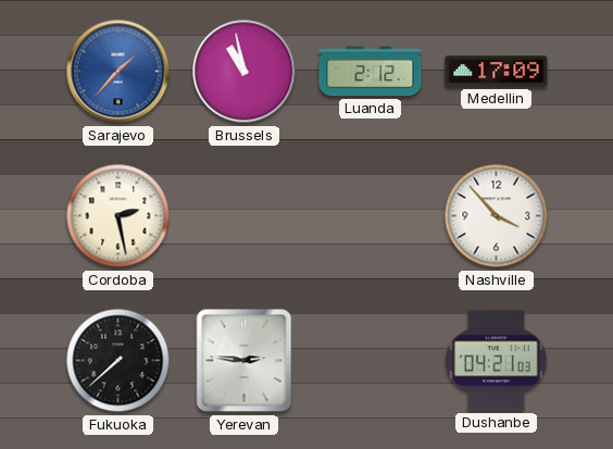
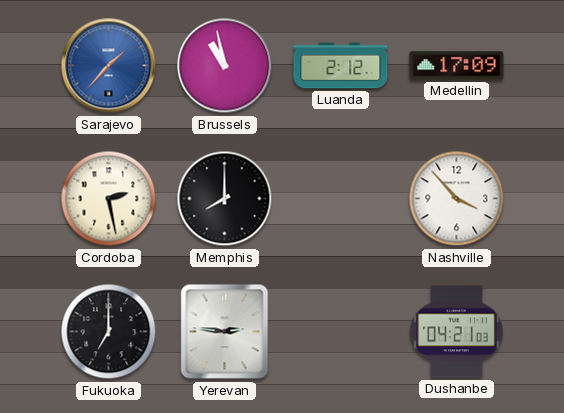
Memphis: none -> 8:00
Fukuoka: 7:38 -> 7:00
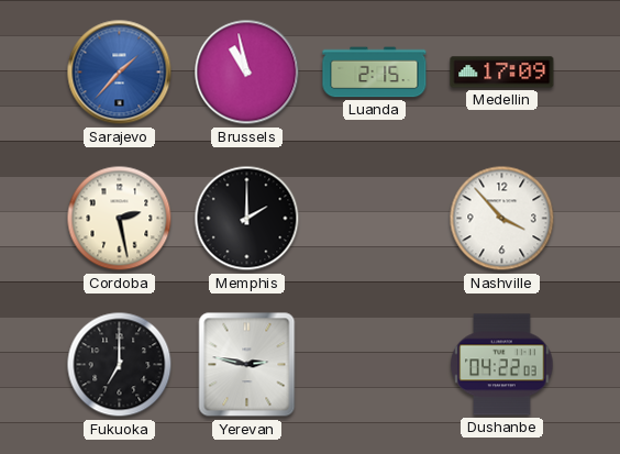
Luanda: 2:12 -> 2:15
Memphis: 8:00 -> 2:00
Yerevan: 2:46 -> 2:47
Dushanbe: 04:21 -> 04:22
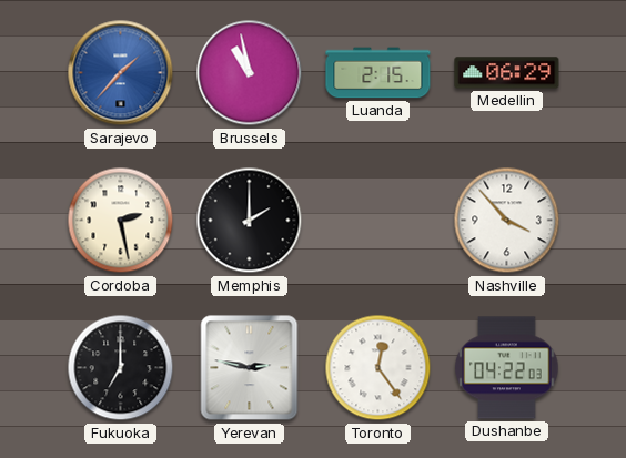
Medellin: 17:09 -> 06:29
Toronto: none -> 12:24
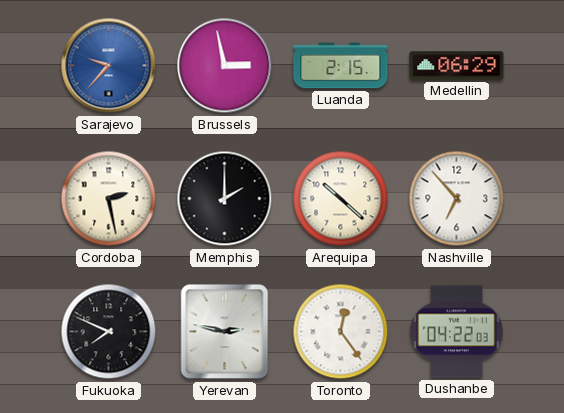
Sarajevo: 1:37 -> 9:37
Brussels: 10:58 -> 2:58
Arequipa: none -> 10:22
Nashville: 3:53 -> 6:53
Fukuoka: 7:00 -> 7:49
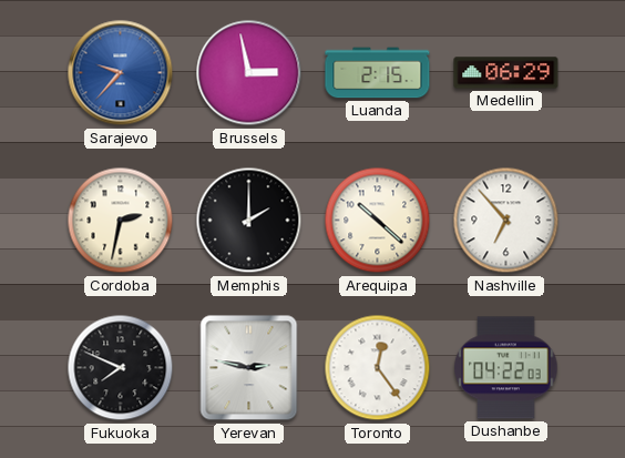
Cordoba: 2:28 -> 2:32
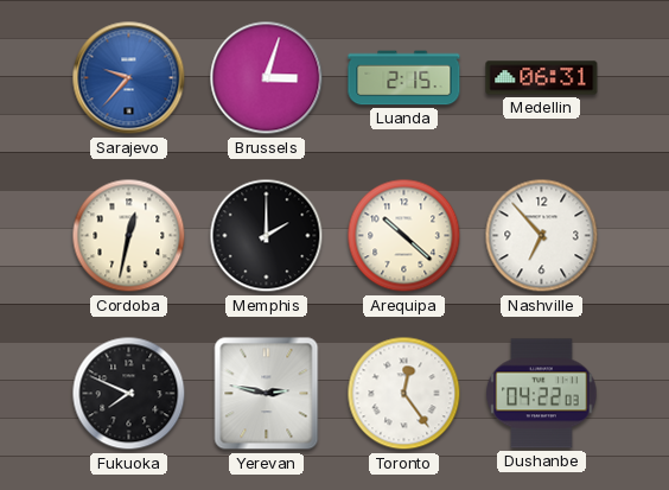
Brussels: 2:58 -> 3:03
Medellin: 06:29 -> 06:31
Cordoba: 2:32 -> 12:32
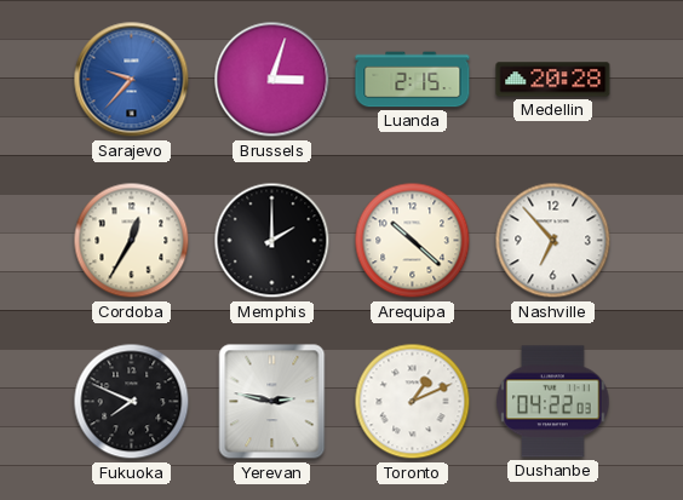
Medellin: 06:31 -> 20:28
Cordoba: 12:32 -> 12:35
Toronto: 12:24 -> 1:11
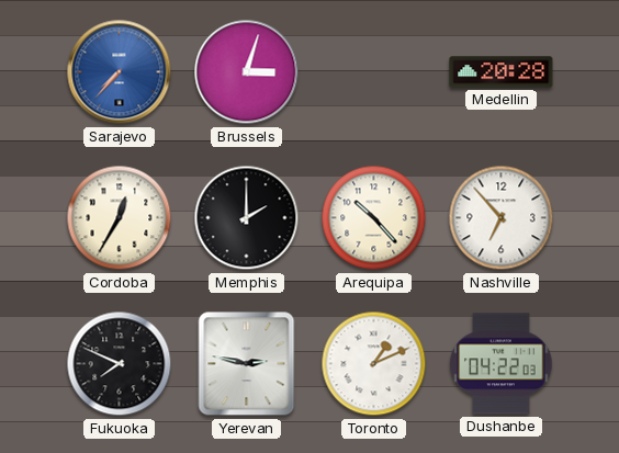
Sarajevo: 9:37 -> 7:37
Luanda: 2:15 -> none
Arequipa: 10:22 -> 10:23
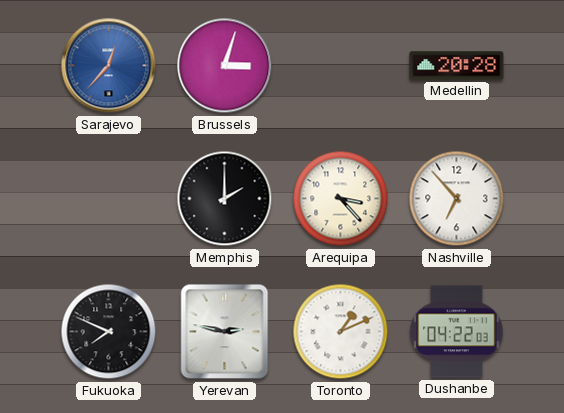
Sarajevo: 7:37 -> 12:37
Cordoba: 12:35 -> none
Arequipa: 10:23 -> 3:23
